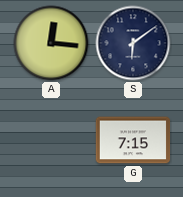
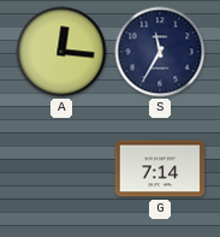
S: 6:09 -> 11:35
G: 7:15 -> 7:14
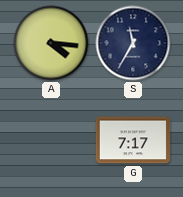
A: 12:16 -> 4:16
G: 7:14 -> 7:17
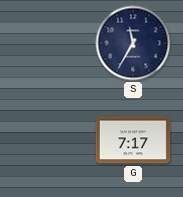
A: 4:16 -> none
